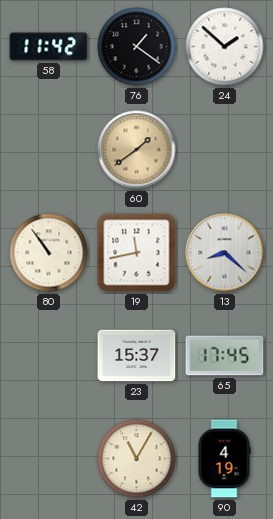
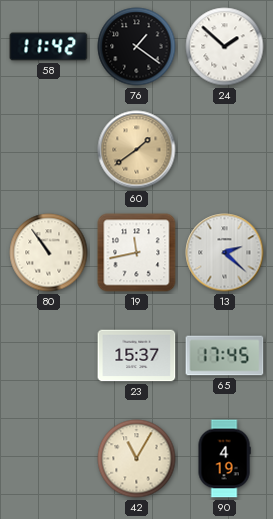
13: 8:22 -> 2:22
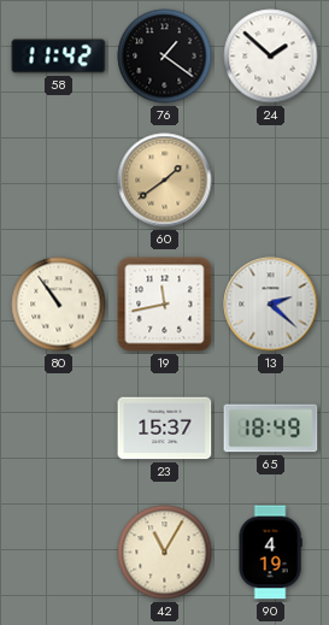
65: 17:45 -> 18:49
